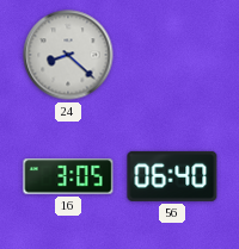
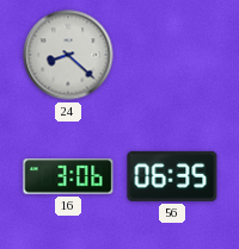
16: 3:05 -> 3:06
56: 06:40 -> 06:35
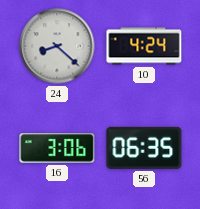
10: none -> 4:24
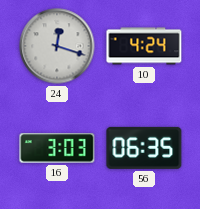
24: 8:22 -> 12:18
16: 3:06 -> 3:03
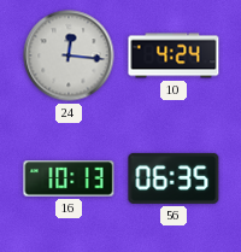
24: 12:18 -> 12:16
16: 3:03 -> 10:13
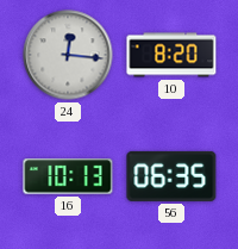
10: 4:24 -> 8:20
